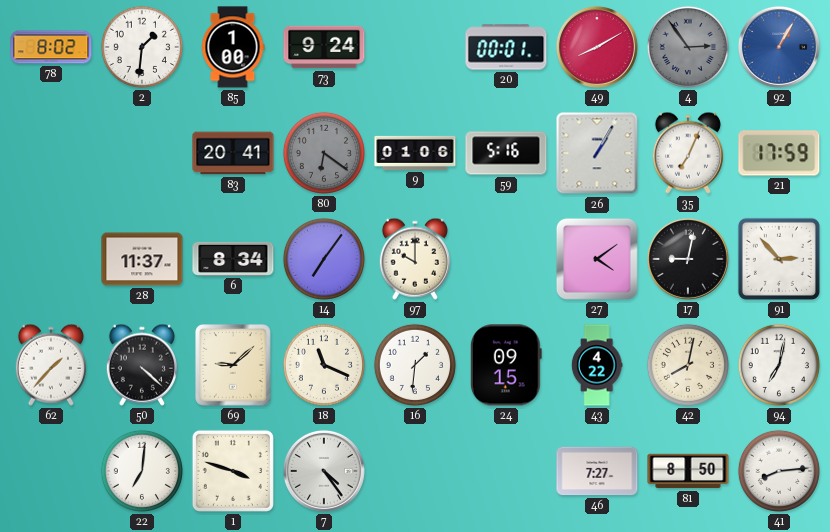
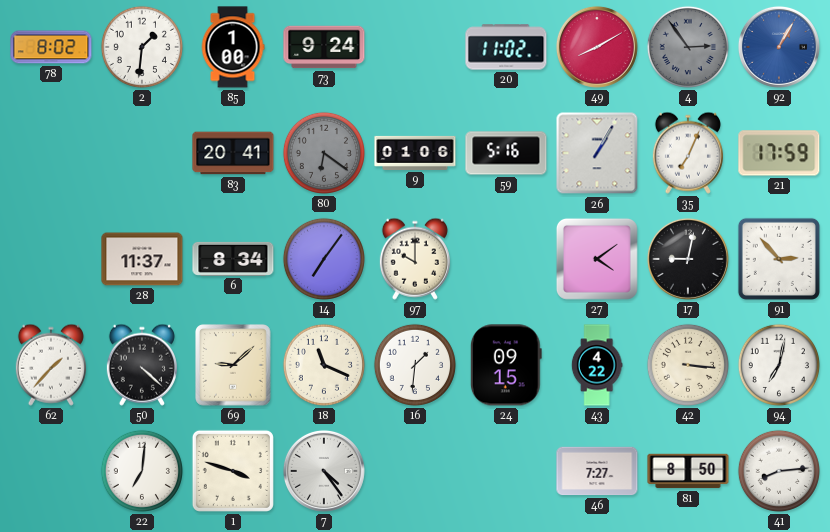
20: 00:01 -> 11:02
42: 8:02 -> 3:16
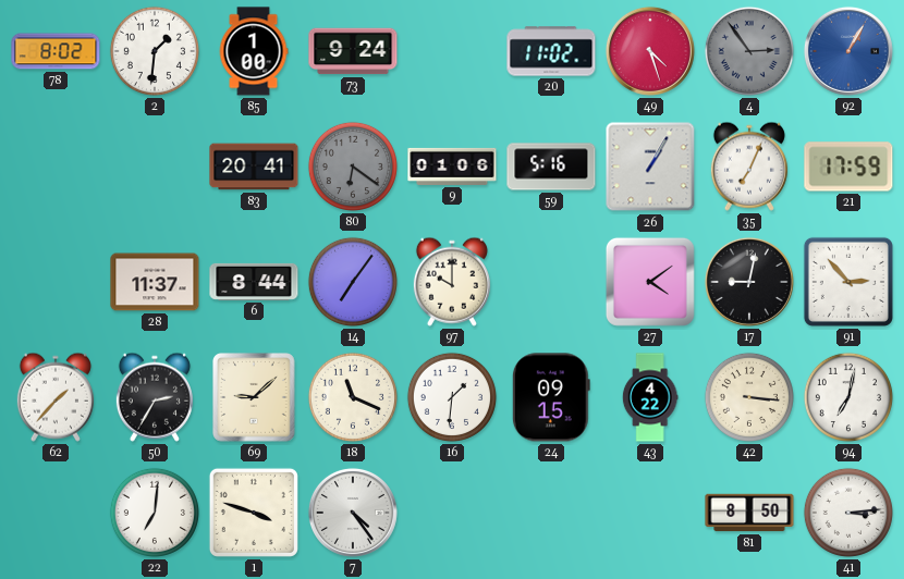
49: 8:10 -> 4:27
6: 8:34 -> 8:44
50: 4:22 -> 2:35
46: 7:27 -> none
41: 8:14 -> 3:14
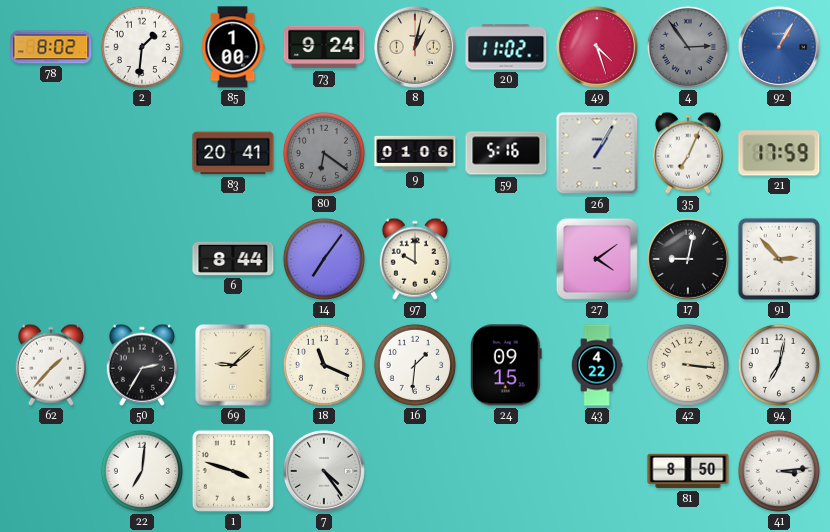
8: none -> 1:02
28: 11:37 -> none
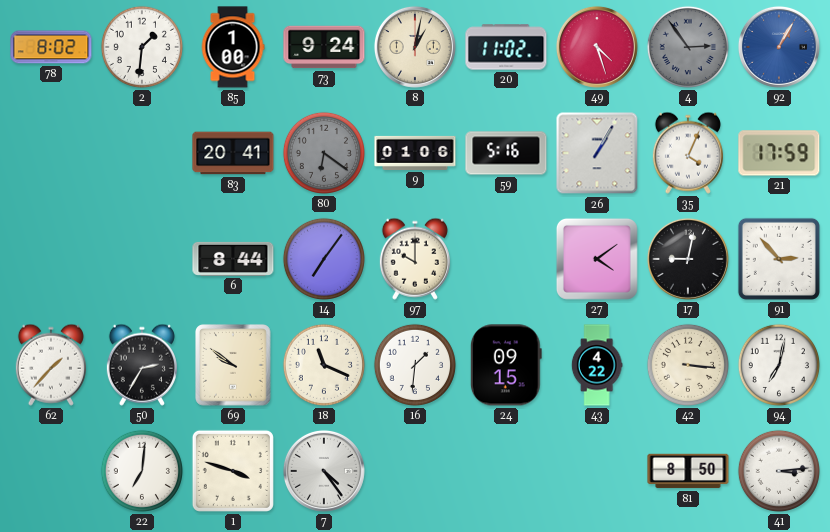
35: 7:04 -> 4:04
69: 9:08 -> 9:51
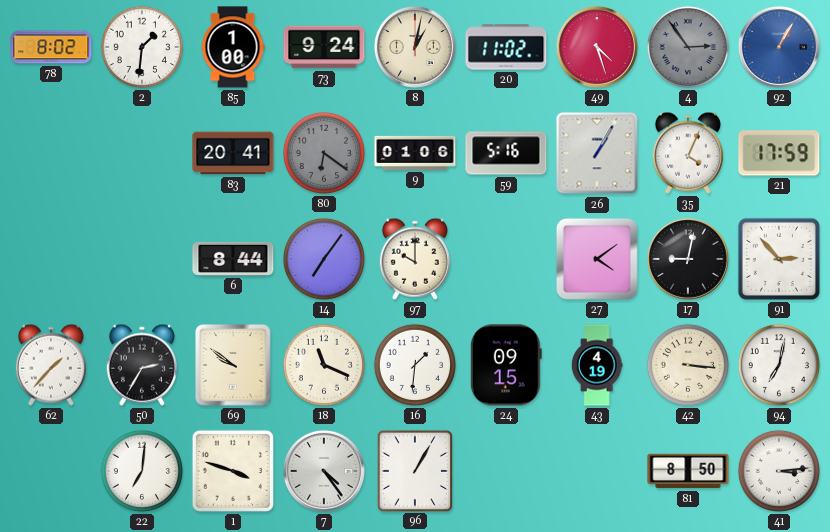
43: 4:22 -> 4:19
96: none -> 1:05
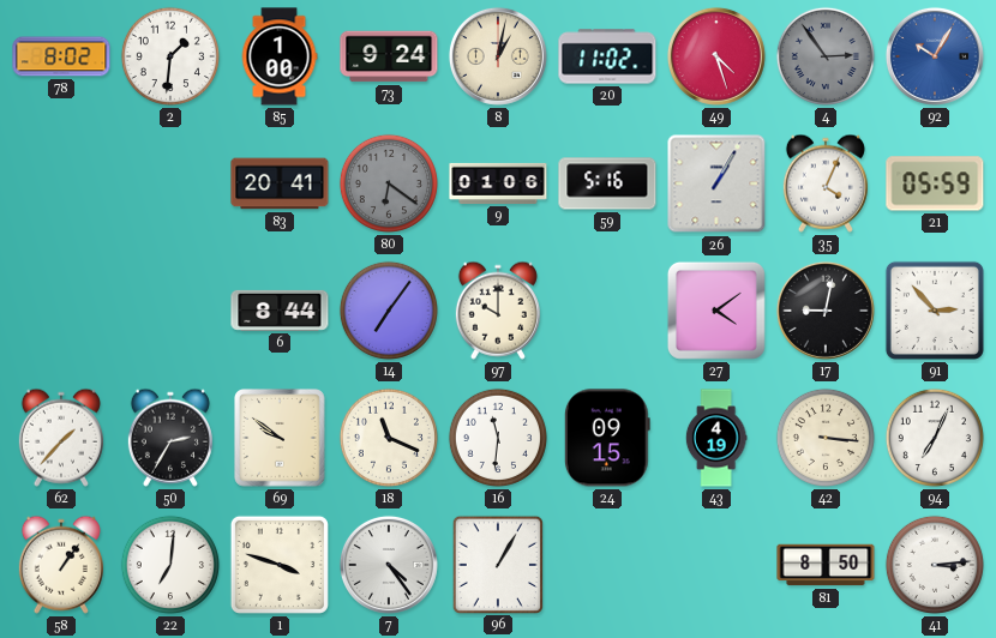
92: 1:05 -> 10:05
21: 17:59 -> 05:59
16: 1:31 -> 11:31
94: 7:02 -> 7:04
58: none -> 1:06
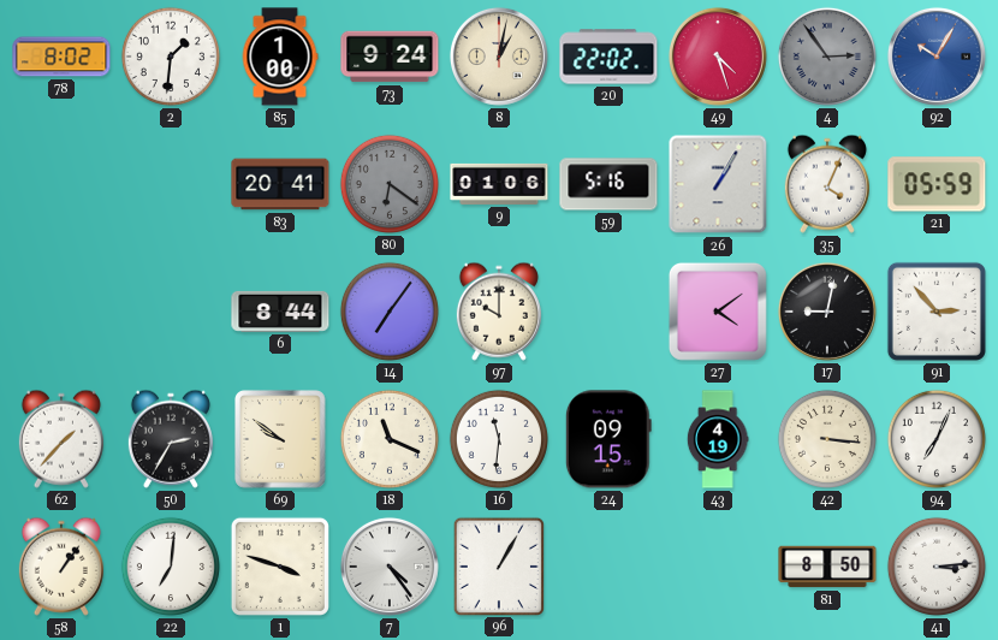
20: 11:02 -> 22:02
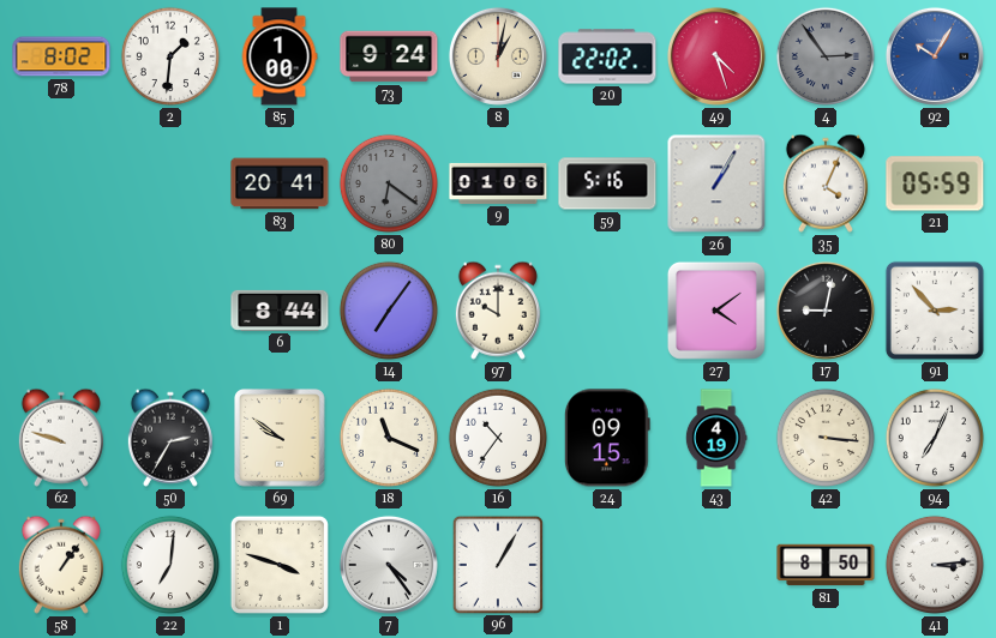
62: 1:37 -> 9:48
16: 11:31 -> 10:36
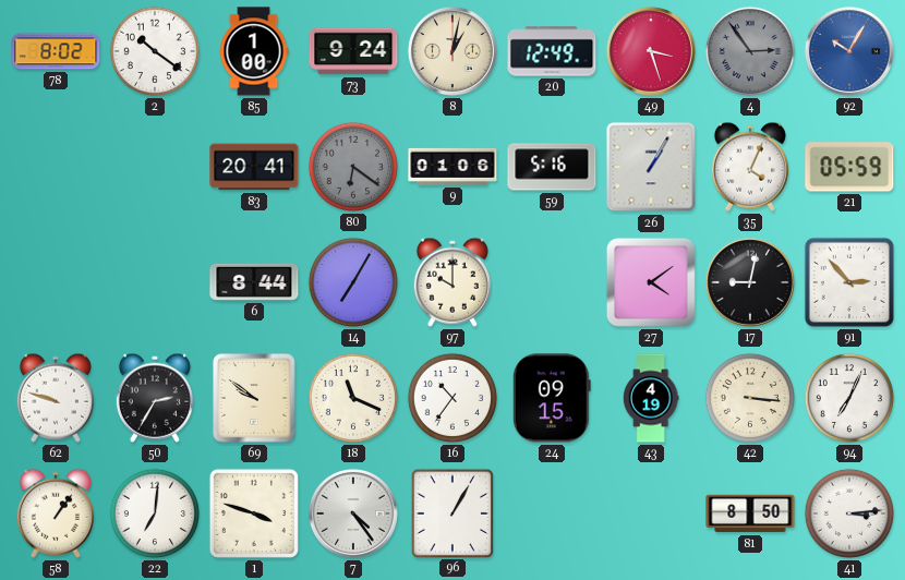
2: 1:31 -> 10:21
20: 22:02 -> 12:49
49: 4:27 -> 3:27
14: 7:06 -> 7:05
